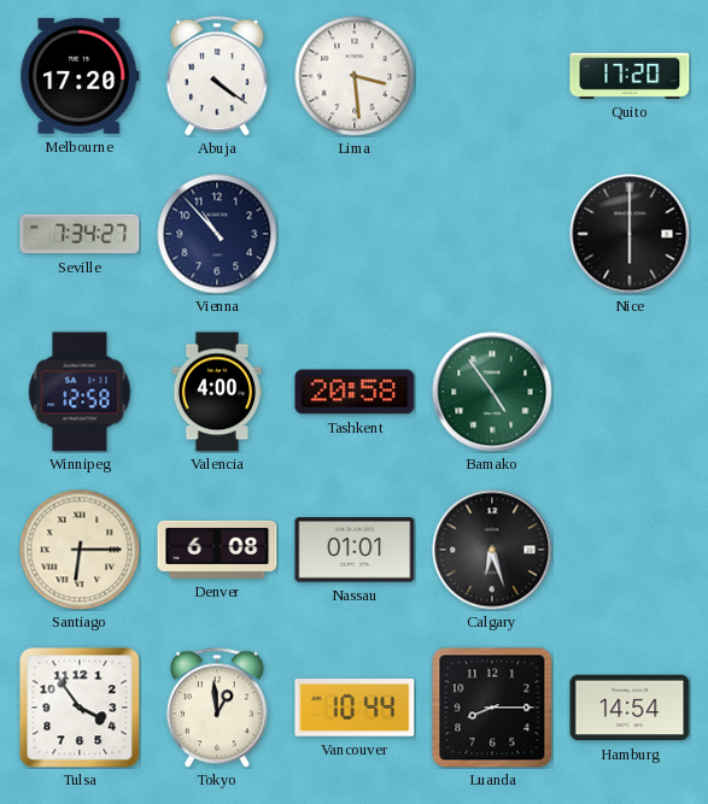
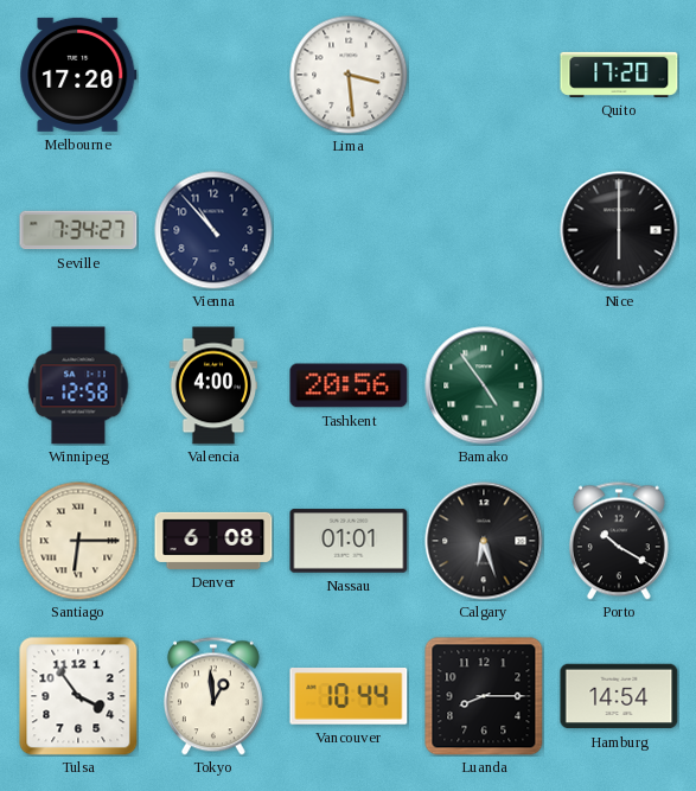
Abuja: 4:21 -> none
Tashkent: 20:58 -> 20:56
Porto: none -> 10:20
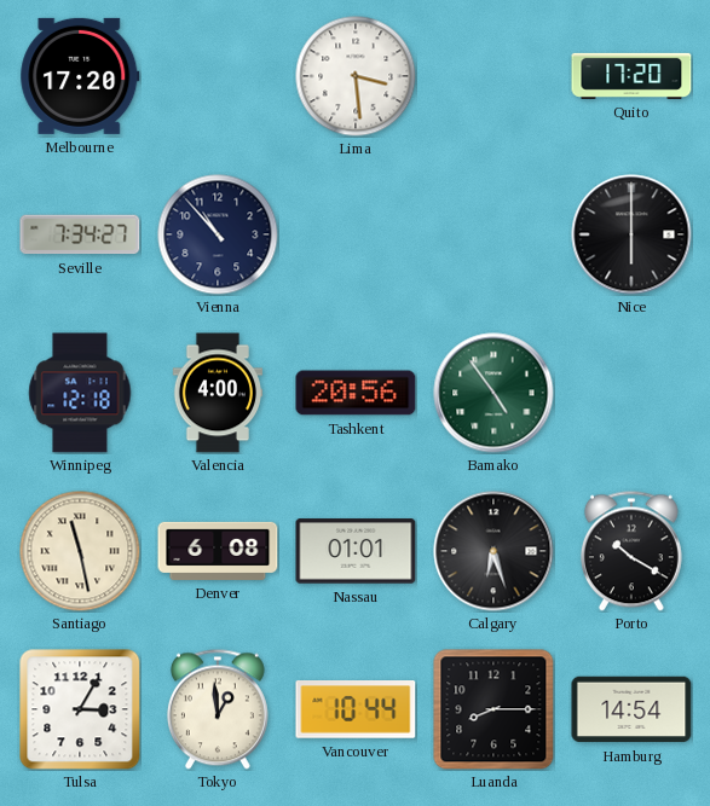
Winnipeg: 12:58 -> 12:18
Santiago: 6:15 -> 11:28
Tulsa: 3:54 -> 3:05
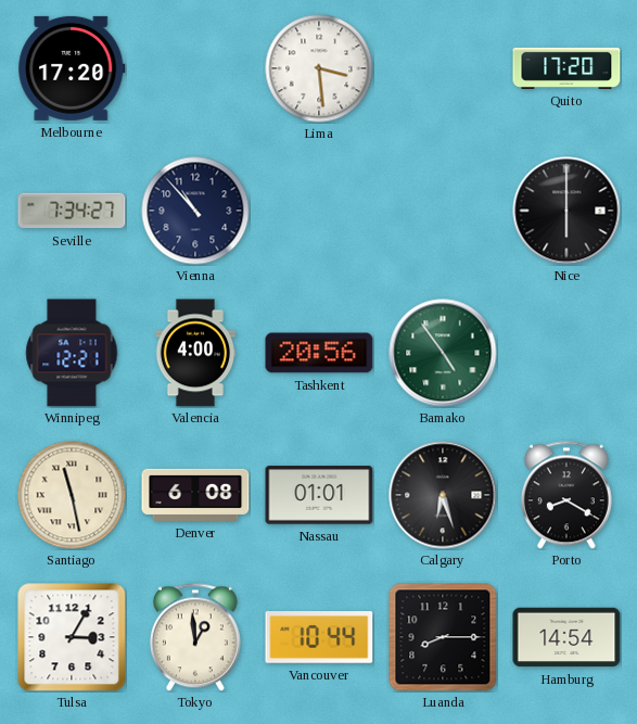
Winnipeg: 12:18 -> 12:21
Porto: 10:20 -> 8:20
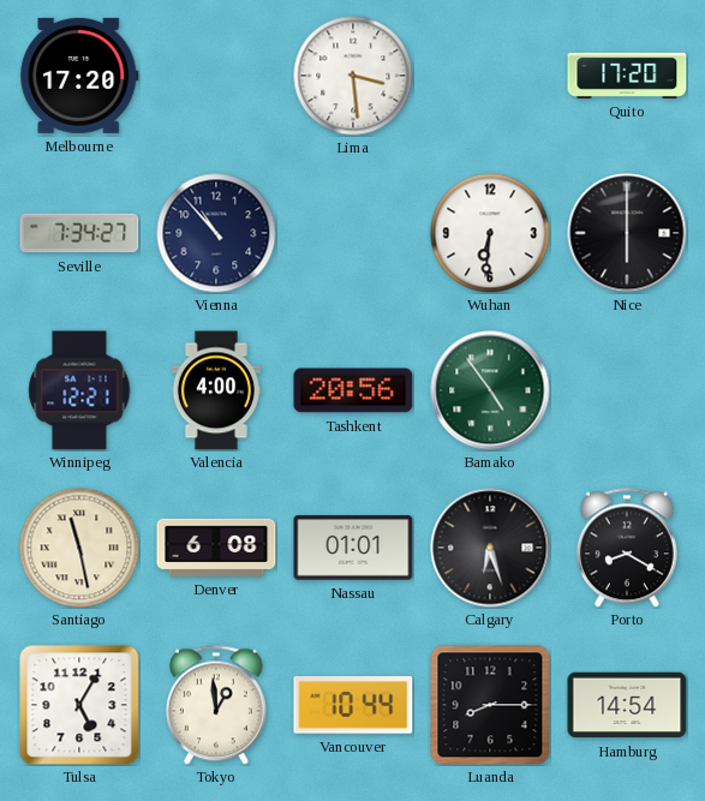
Wuhan: none -> 6:31
Tulsa: 3:05 -> 5:05
